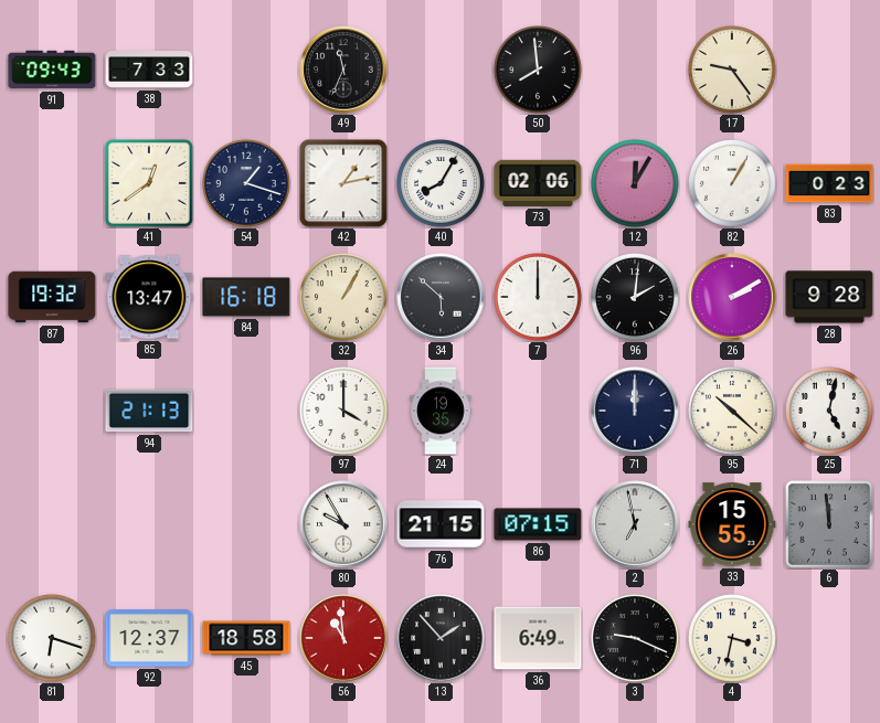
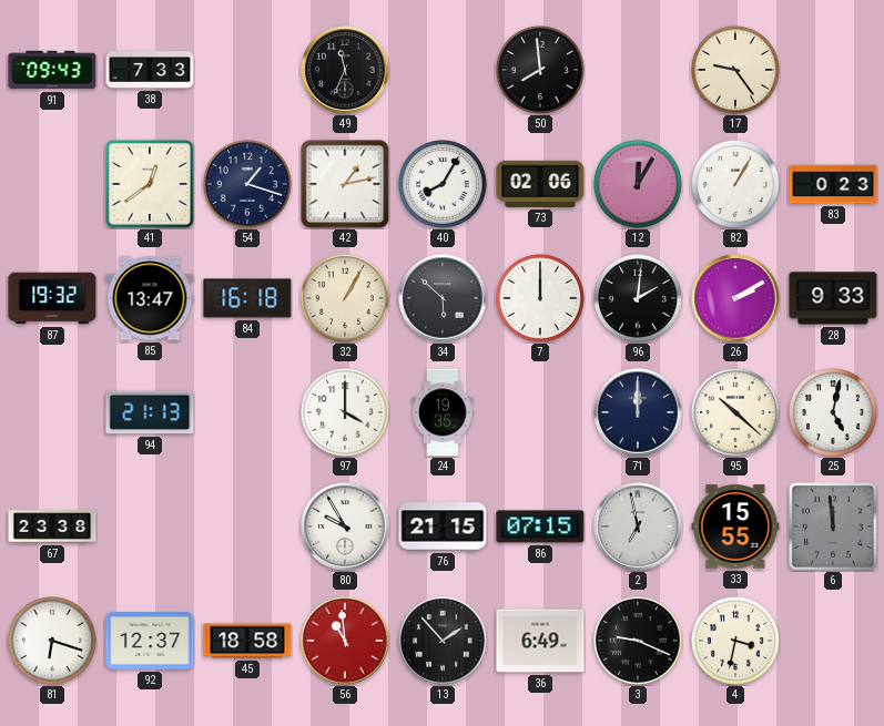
28: 9:28 -> 9:33
67: none -> 23:38
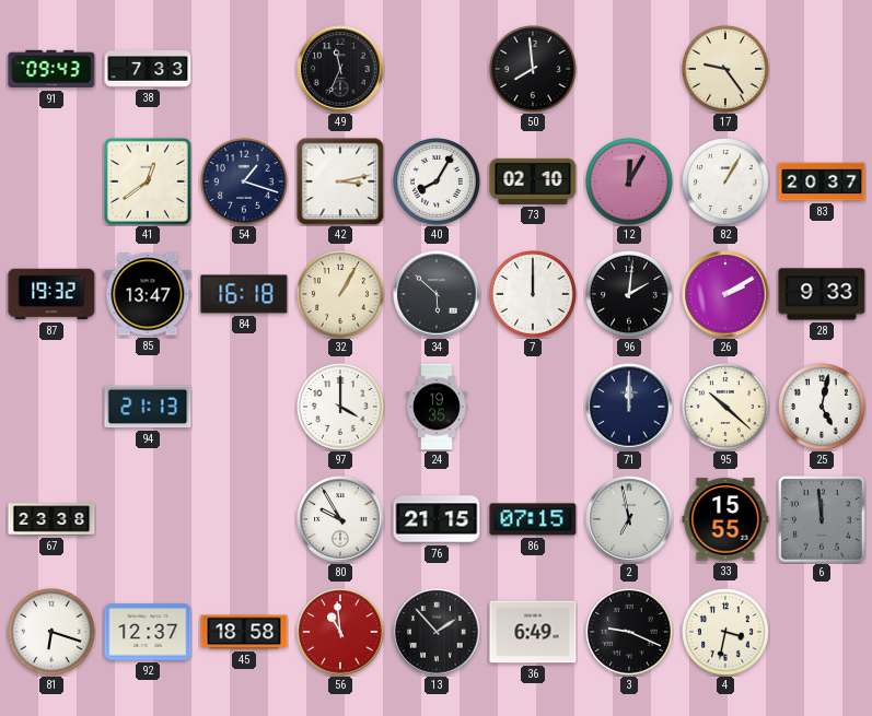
42: 1:13 -> 3:13
73: 02:06 -> 02:10
83: 0:23 -> 20:37
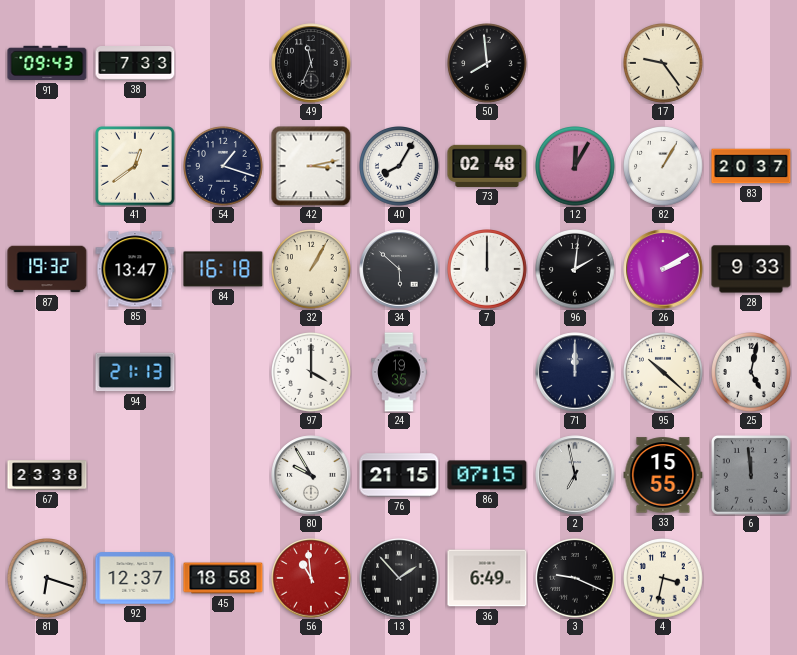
73: 02:10 -> 02:48
